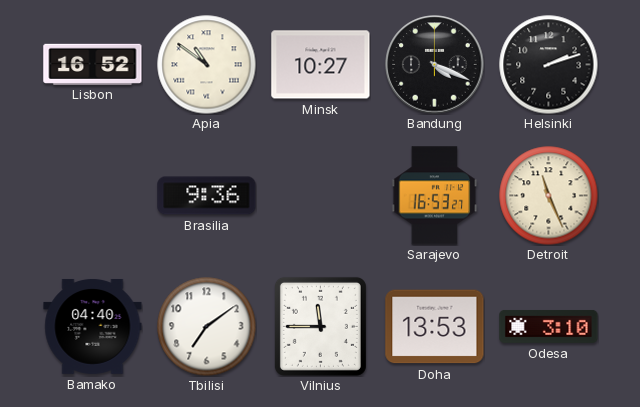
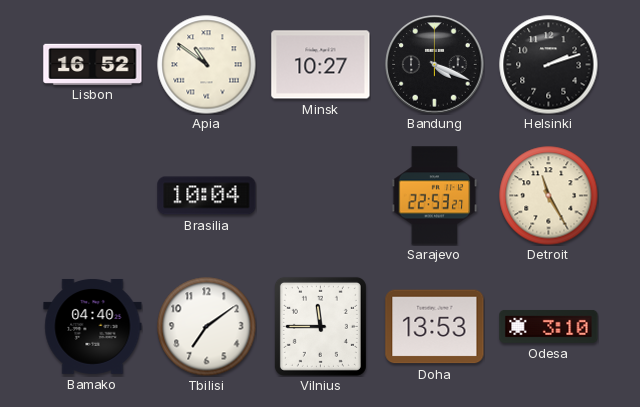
Brasilia: 9:36 -> 10:04
Sarajevo: 16:53 -> 22:53
Detroit: 11:26 -> 11:25
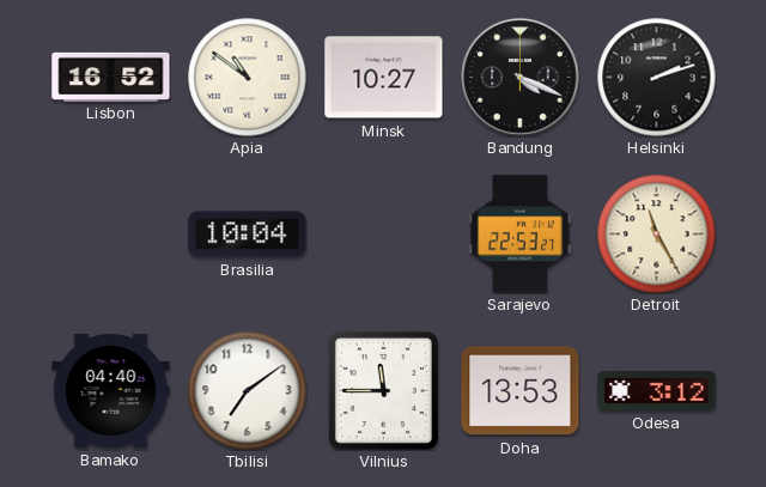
Odesa: 3:10 -> 3:12
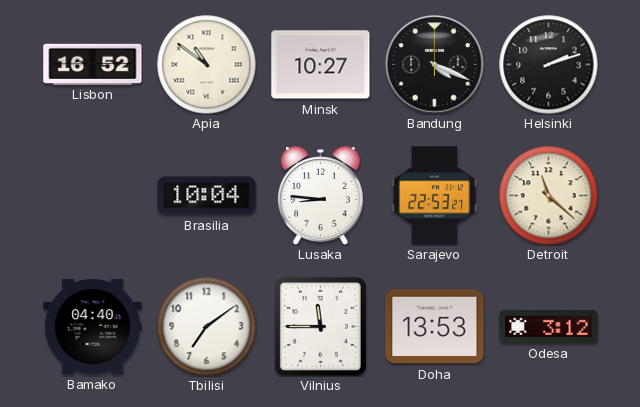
Lusaka: none -> 8:46
Detroit: 11:25 -> 11:22
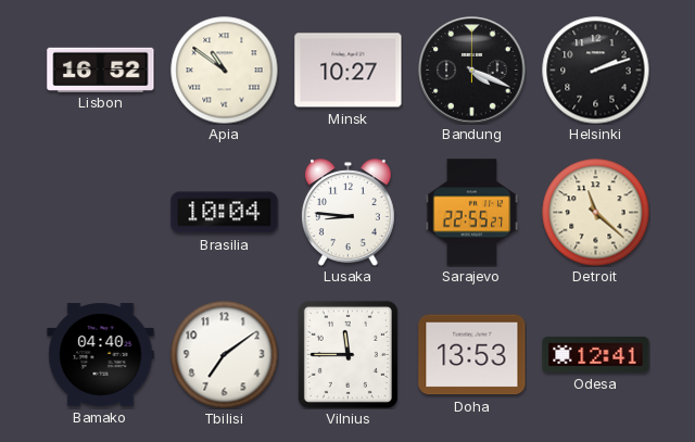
Sarajevo: 22:53 -> 22:55
Odesa: 3:12 -> 12:41
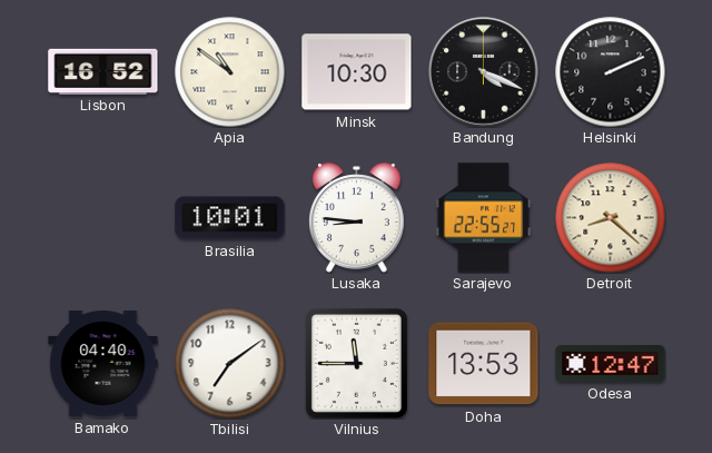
Minsk: 10:27 -> 10:30
Helsinki: 2:12 -> 2:11
Brasilia: 10:04 -> 10:01
Detroit: 11:22 -> 8:22
Odesa: 12:41 -> 12:47
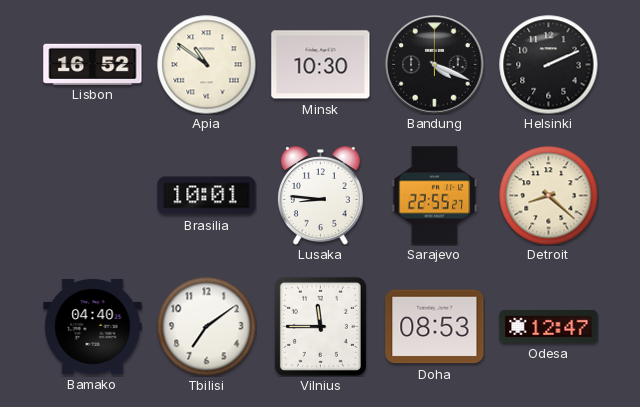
Doha: 13:53 -> 08:53
